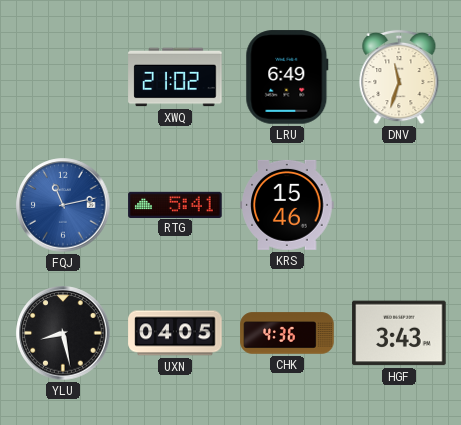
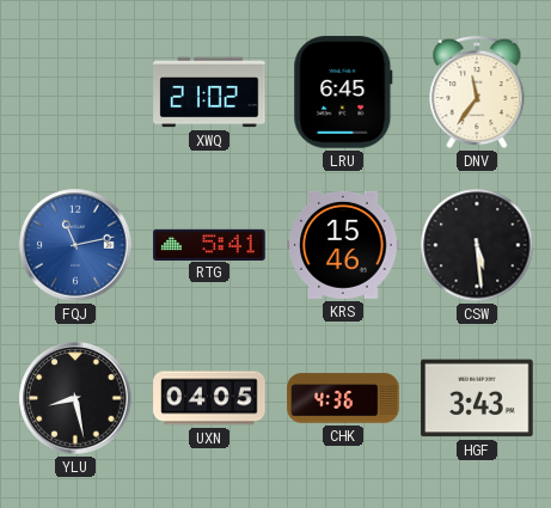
LRU: 6:49 -> 6:45
DNV: 11:33 -> 11:36
CSW: none -> 5:29
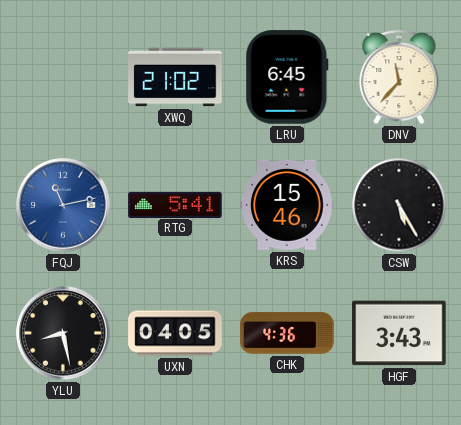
DNV: 11:36 -> 11:37
CSW: 5:29 -> 5:25
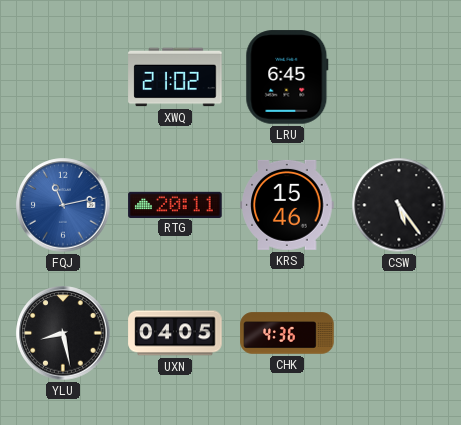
DNV: 11:37 -> none
RTG: 5:41 -> 20:11
CSW: 5:25 -> 5:24
HGF: 3:43 -> none
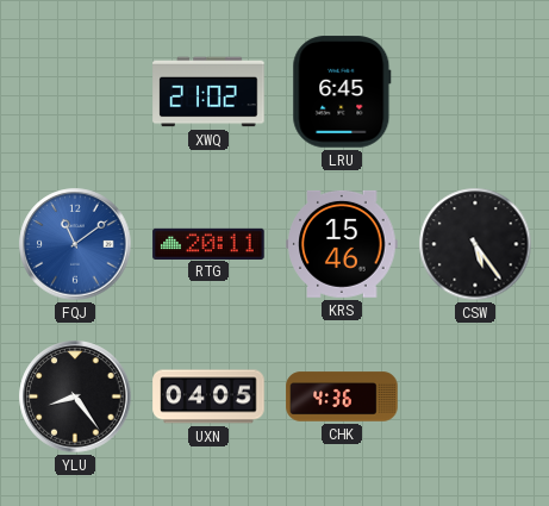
FQJ: 11:13 -> 11:09
YLU: 8:28 -> 8:24
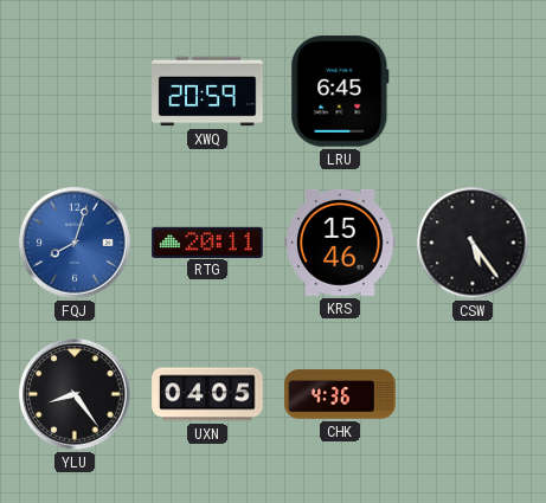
XWQ: 21:02 -> 20:59
FQJ: 11:09 -> 8:03
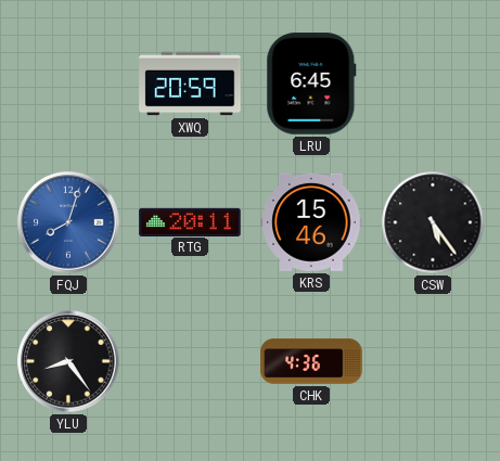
UXN: 04:05 -> none
